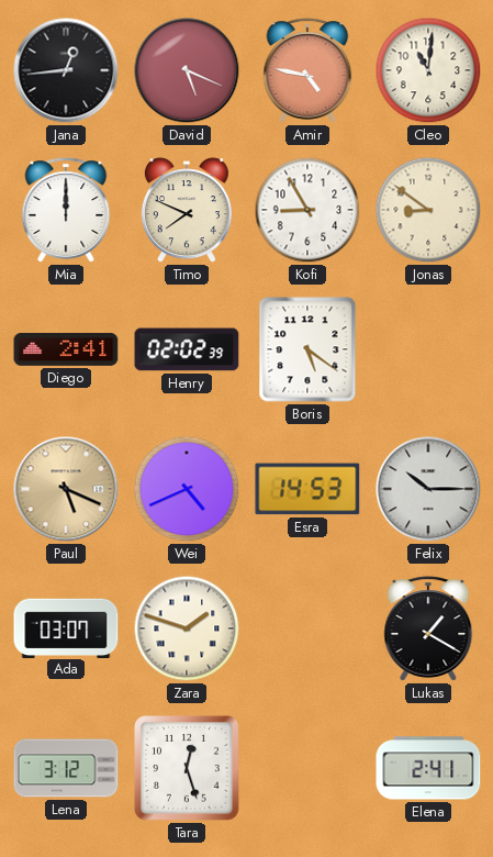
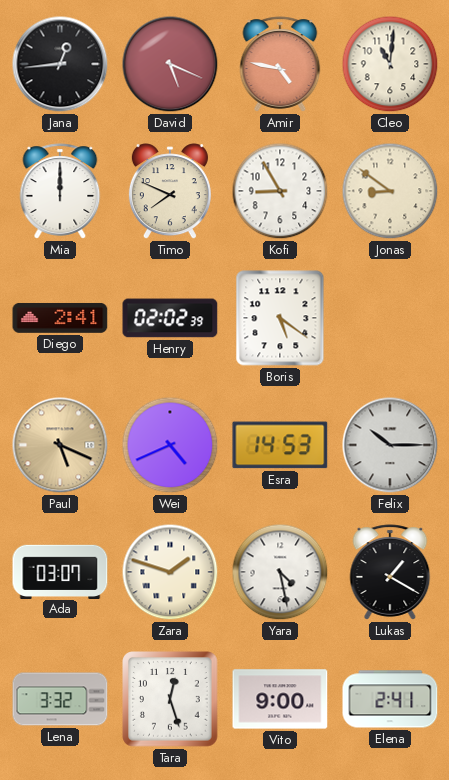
Yara: none -> 4:28
Lena: 3:12 -> 3:32
Vito: none -> 9:00
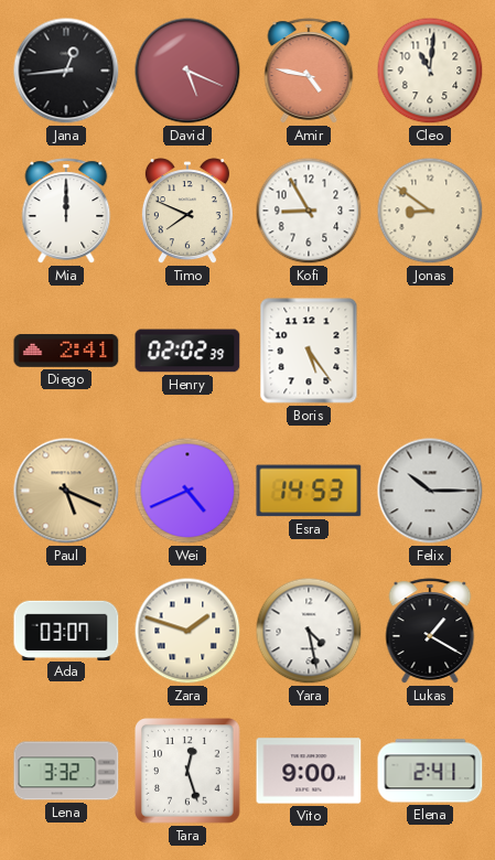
Boris: 5:21 -> 5:24
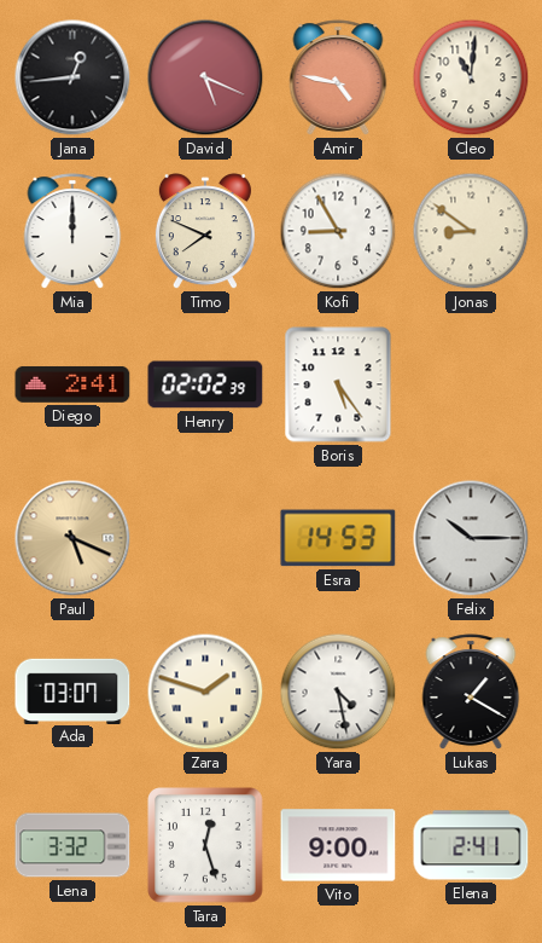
Wei: 4:41 -> none
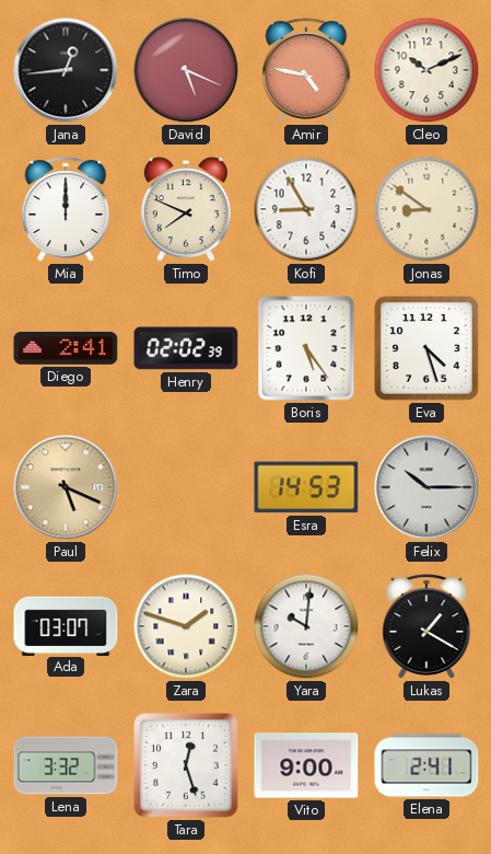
Cleo: 11:01 -> 10:11
Eva: none -> 4:27
Yara: 4:28 -> 10:01
